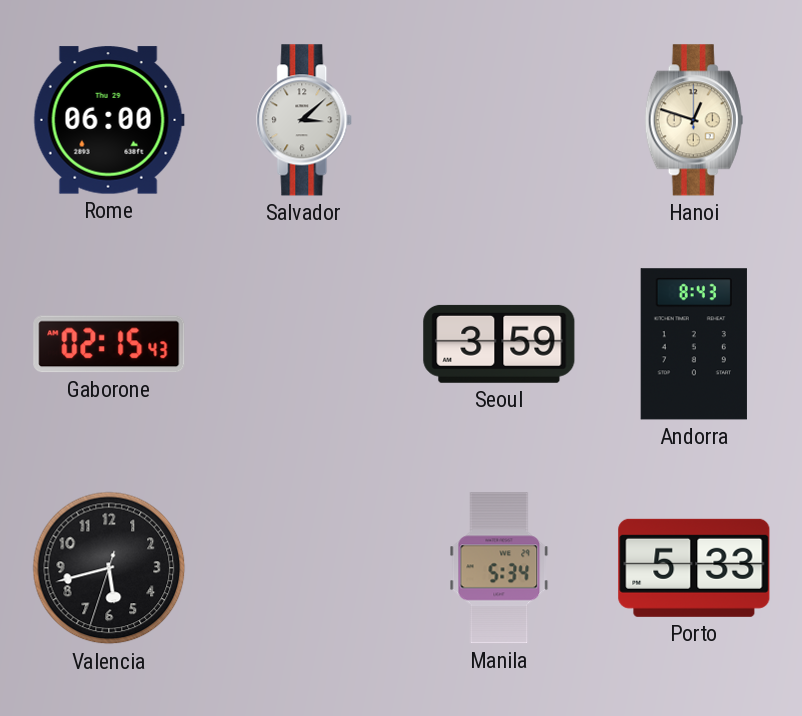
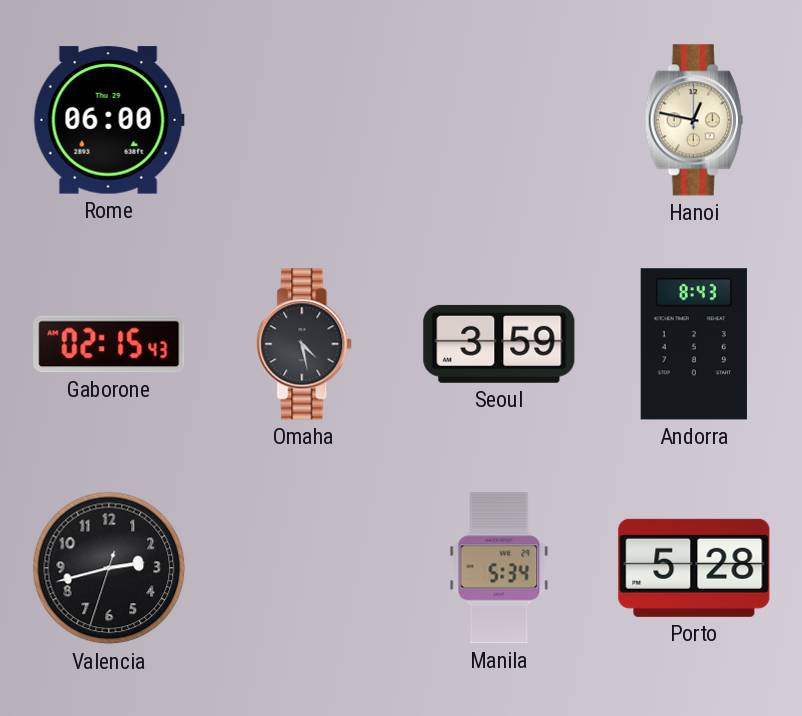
Salvador: 3:08 -> none
Hanoi: 12:48 -> 12:47
Omaha: none -> 4:28
Valencia: 5:42 -> 2:42
Porto: 5:33 -> 5:28
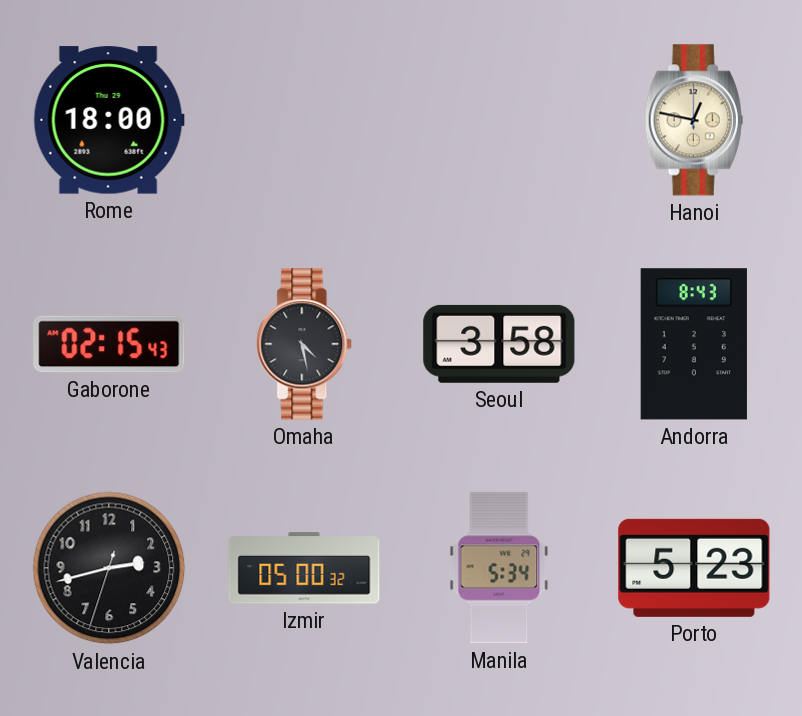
Rome: 06:00 -> 18:00
Seoul: 3:59 -> 3:58
Izmir: none -> 05:00
Porto: 5:28 -> 5:23
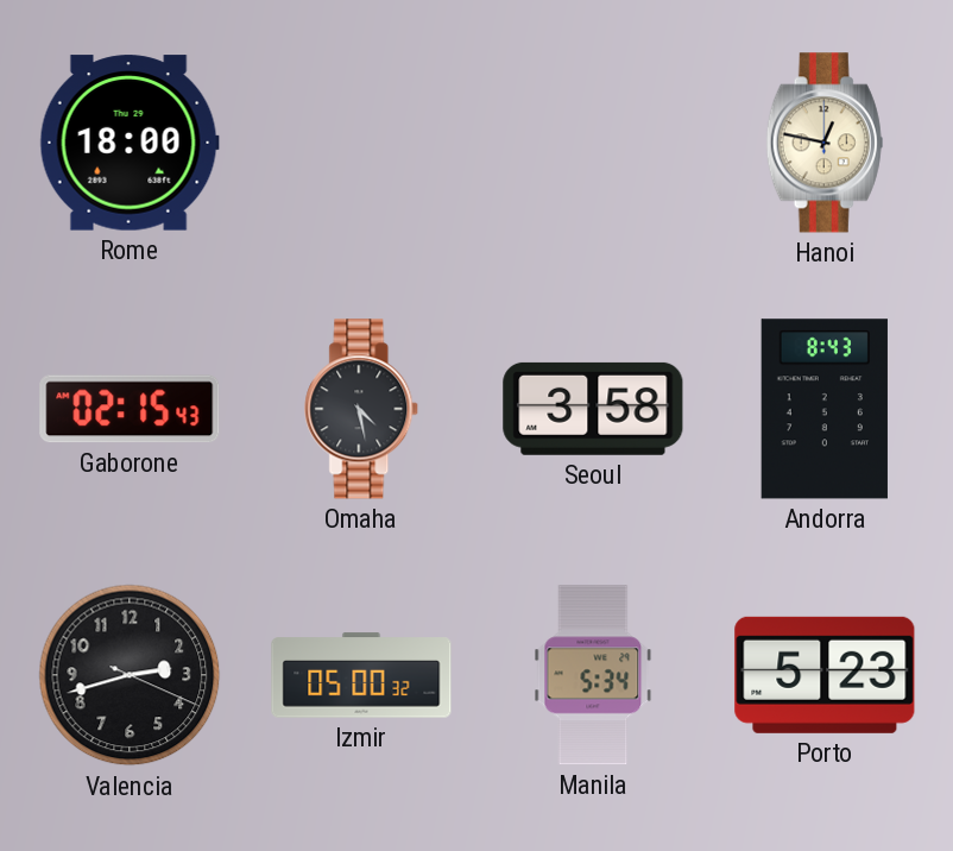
Valencia: 2:42:33 -> 2:42:19
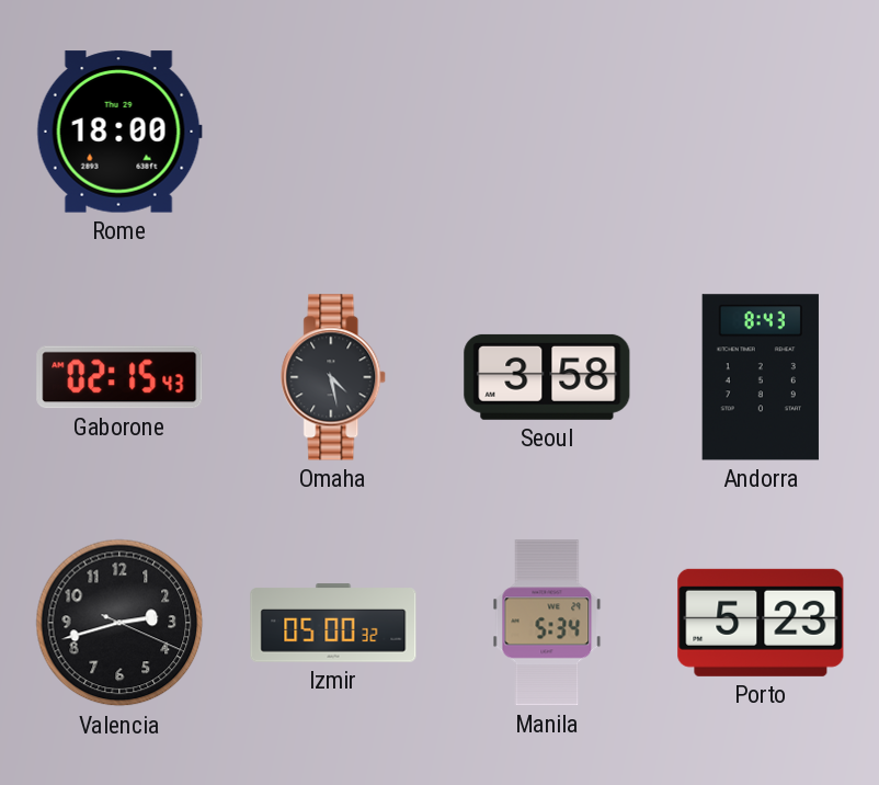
Hanoi: 12:47 -> none
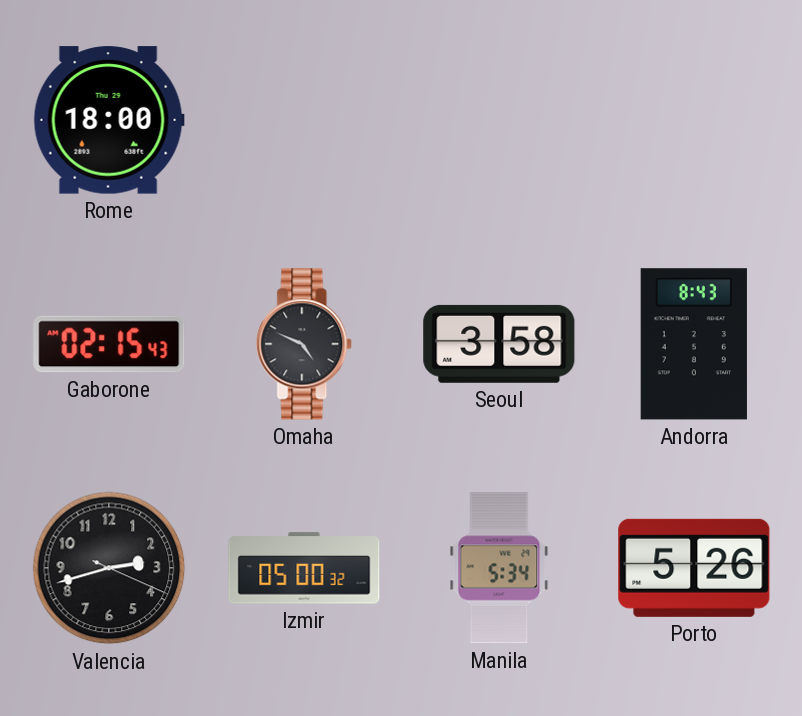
Omaha: 4:28 -> 4:49
Porto: 5:23 -> 5:26
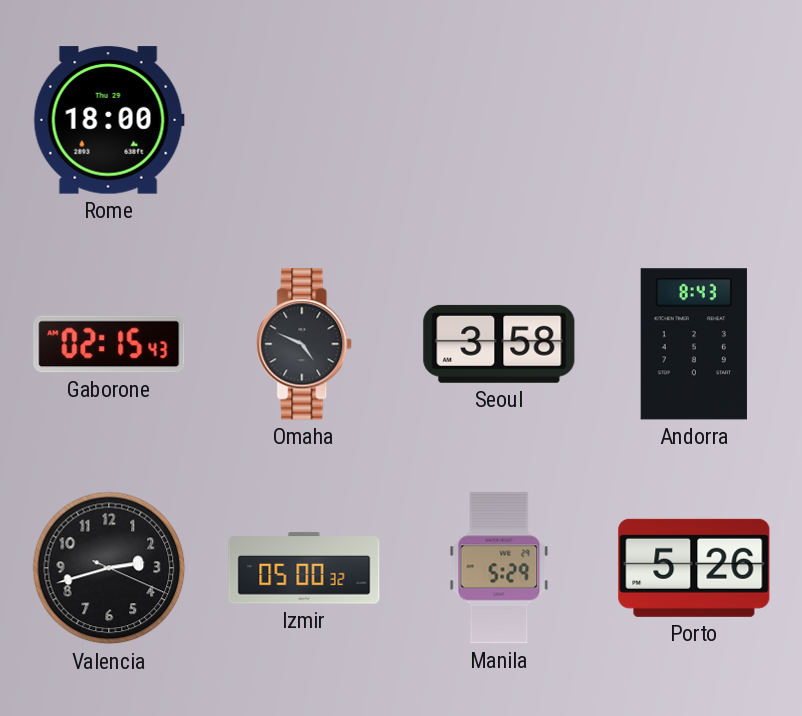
Manila: 5:34 -> 5:29
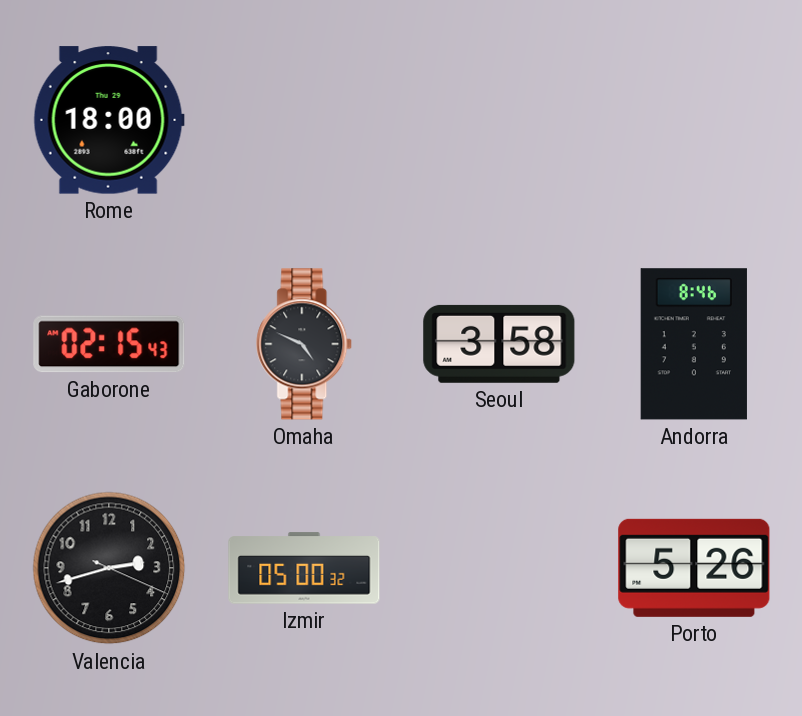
Andorra: 8:43 -> 8:46
Manila: 5:29 -> none
